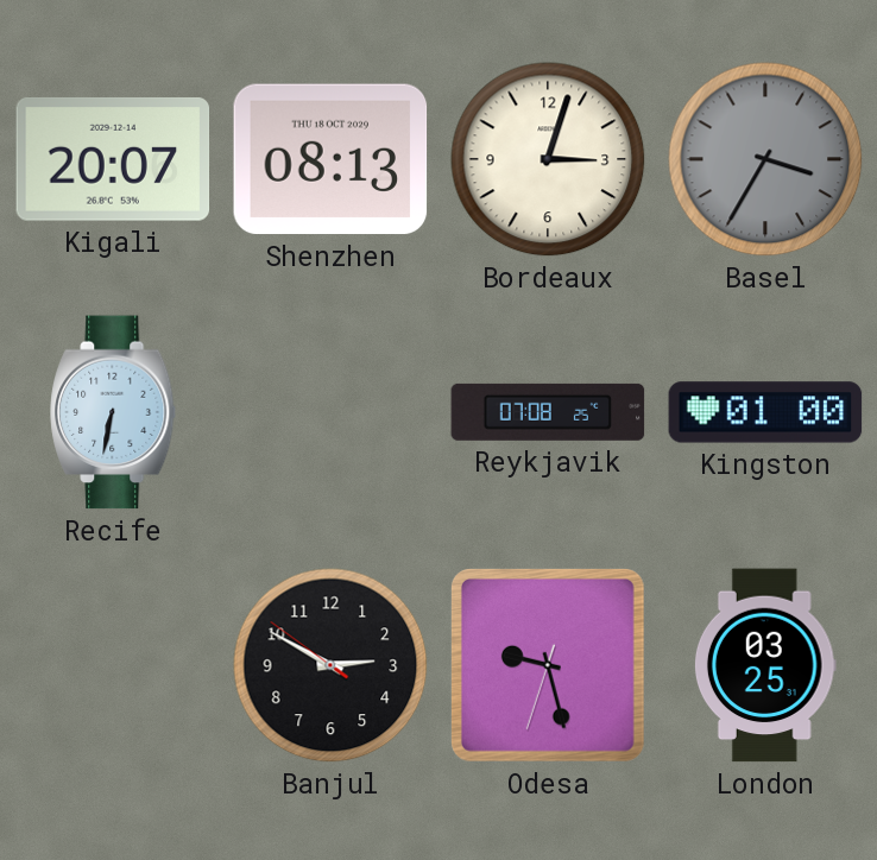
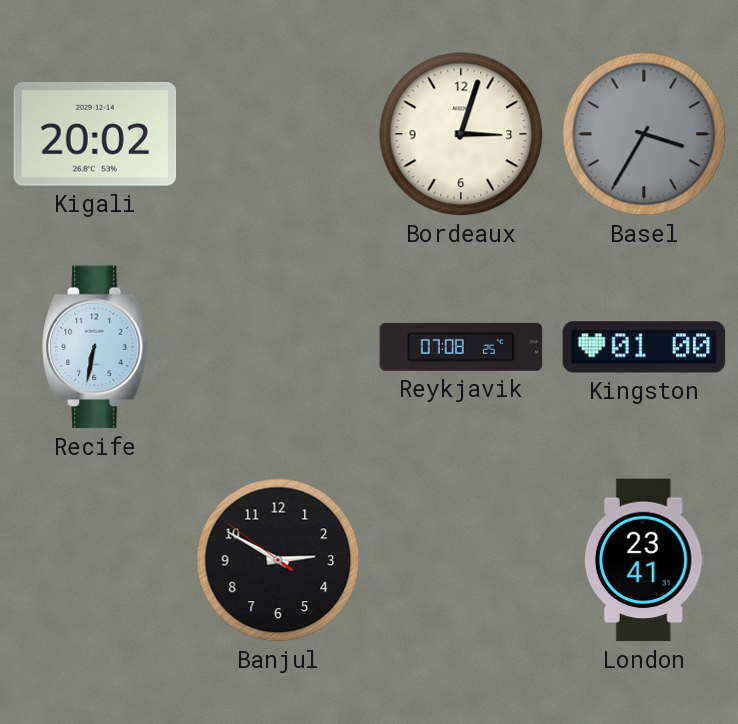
Kigali: 20:07 -> 20:02
Shenzhen: 08:13 -> none
Odesa: 9:27 -> none
London: 03:25 -> 23:41
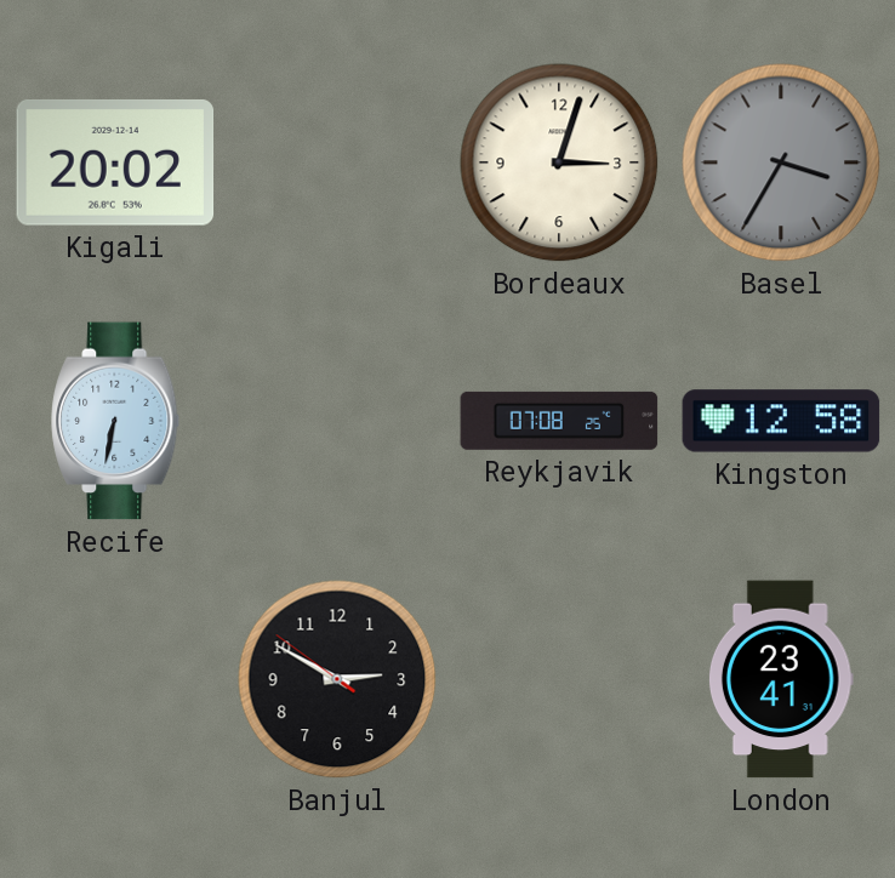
Kingston: 01:00 -> 12:58
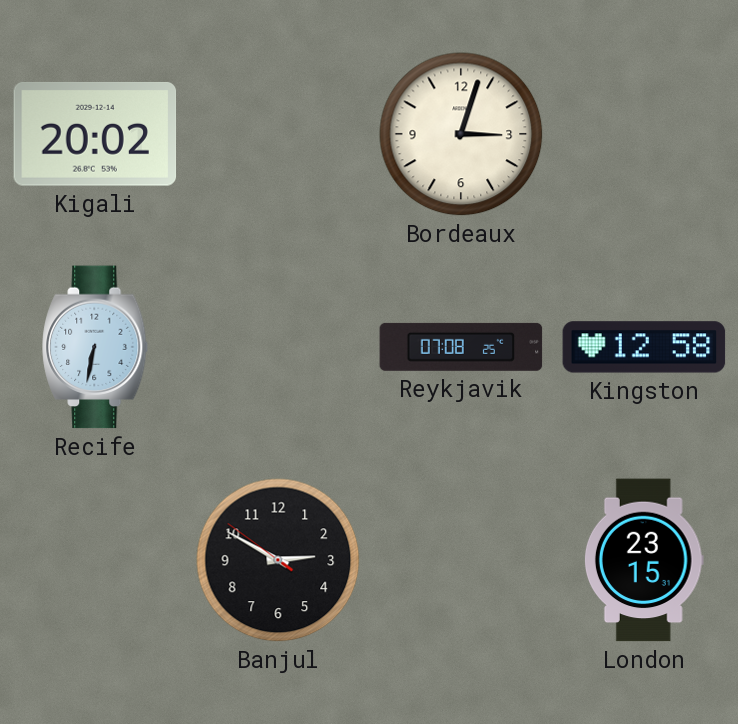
Basel: 3:35 -> none
London: 23:41 -> 23:15
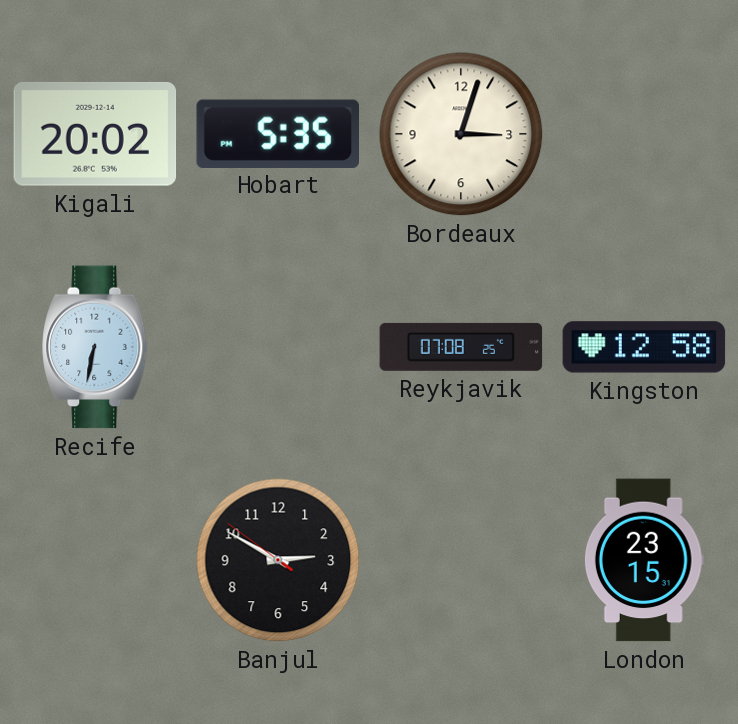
Hobart: none -> 5:35
